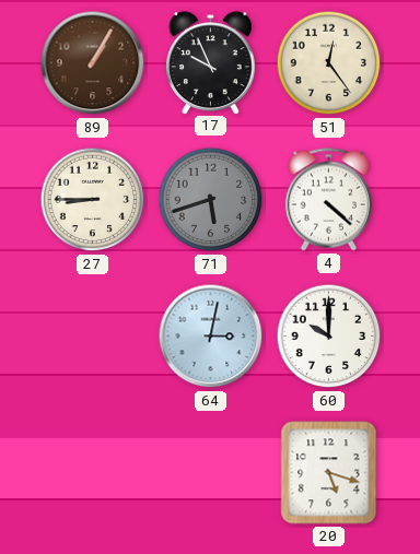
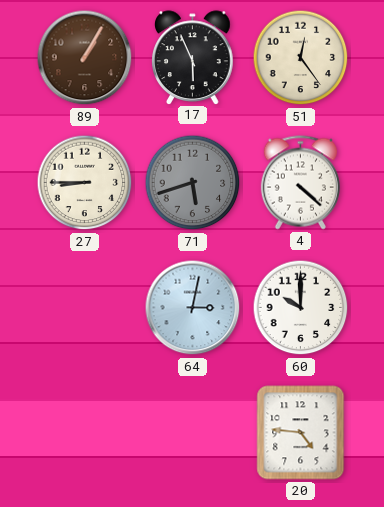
17: 9:56 -> 5:56
20: 5:18 -> 4:46
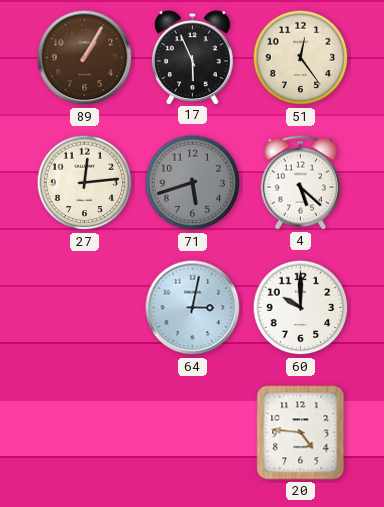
27: 8:45 -> 12:14
4: 4:22 -> 5:22
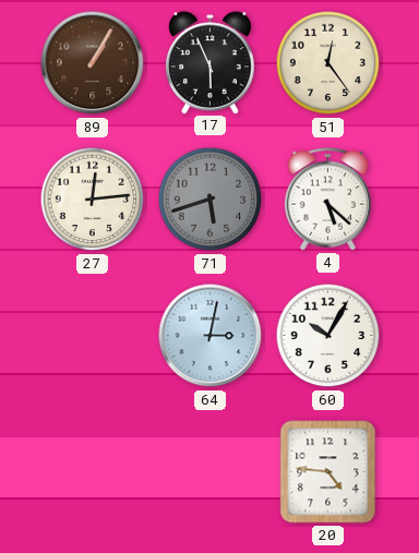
60: 10:00 -> 10:05
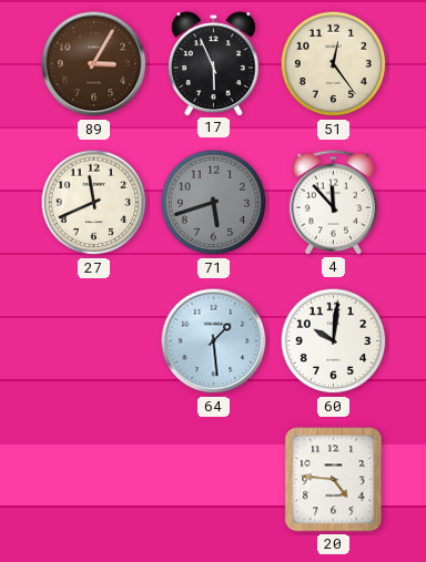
89: 1:05 -> 3:05
27: 12:14 -> 11:41
4: 5:22 -> 11:53
64: 3:02 -> 1:29
60: 10:05 -> 10:01
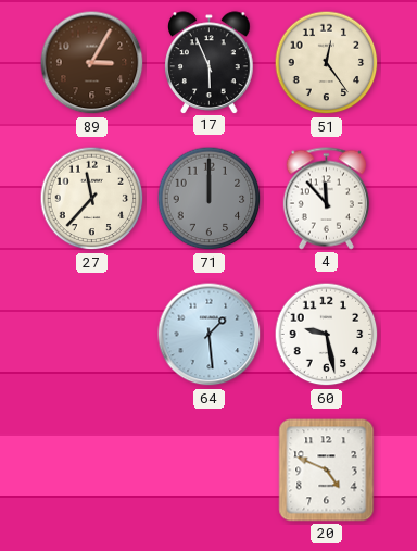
27: 11:41 -> 11:37
71: 5:42 -> 12:00
60: 10:01 -> 9:28
20: 4:46 -> 4:49
